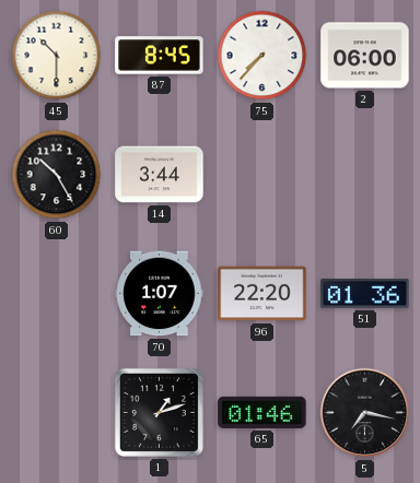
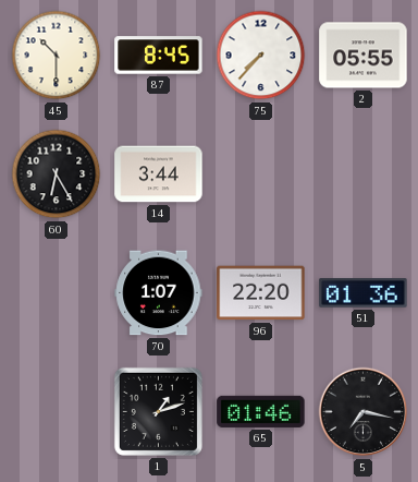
2: 06:00 -> 05:55
60: 10:25 -> 6:25
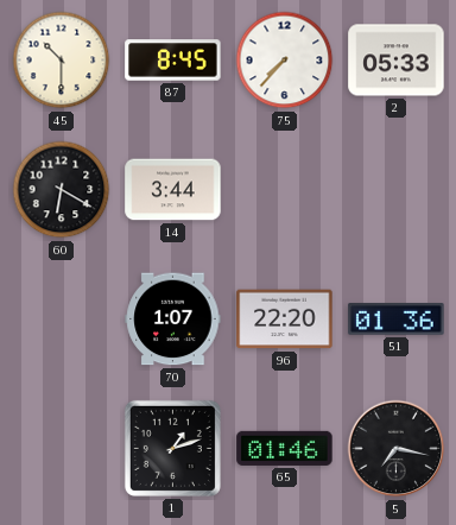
2: 05:55 -> 05:33
60: 6:25 -> 6:20
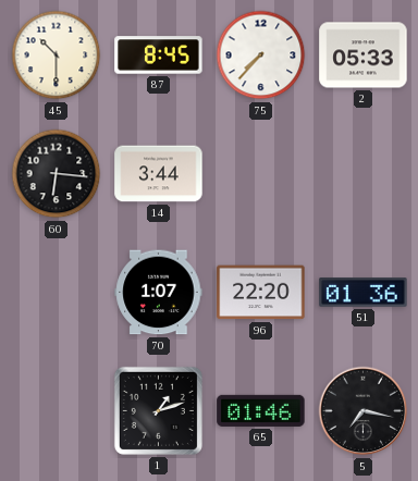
60: 6:20 -> 6:16
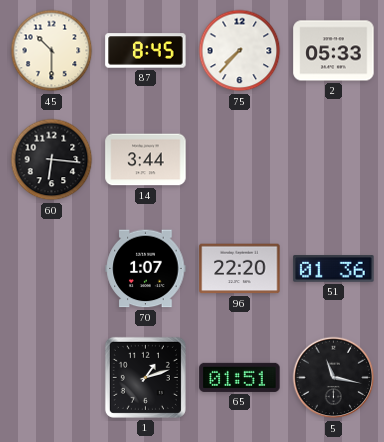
65: 01:46 -> 01:51
5: 7:17 -> 11:17
